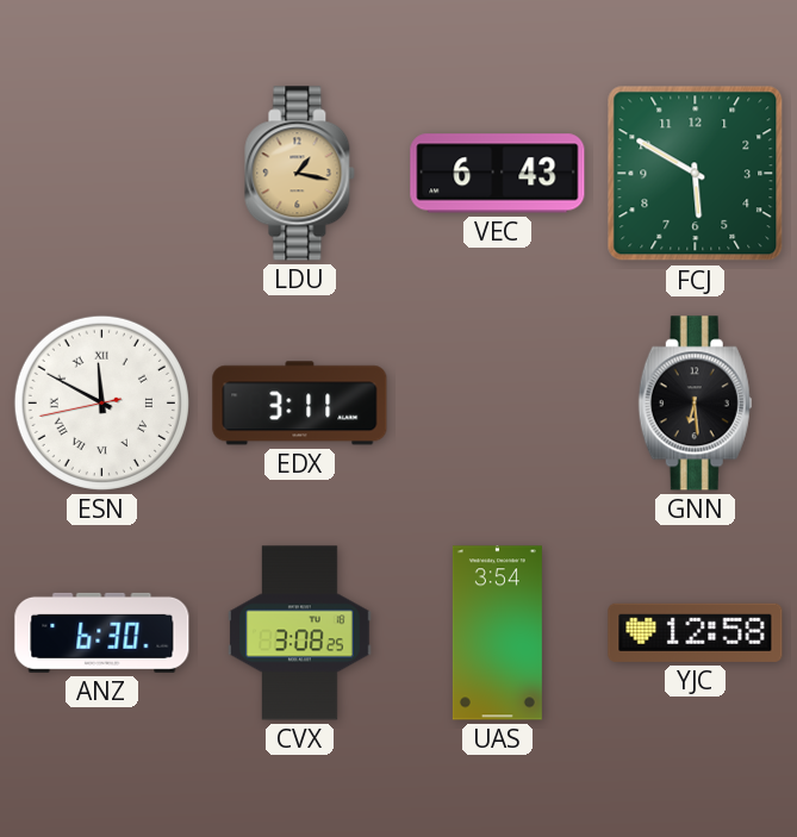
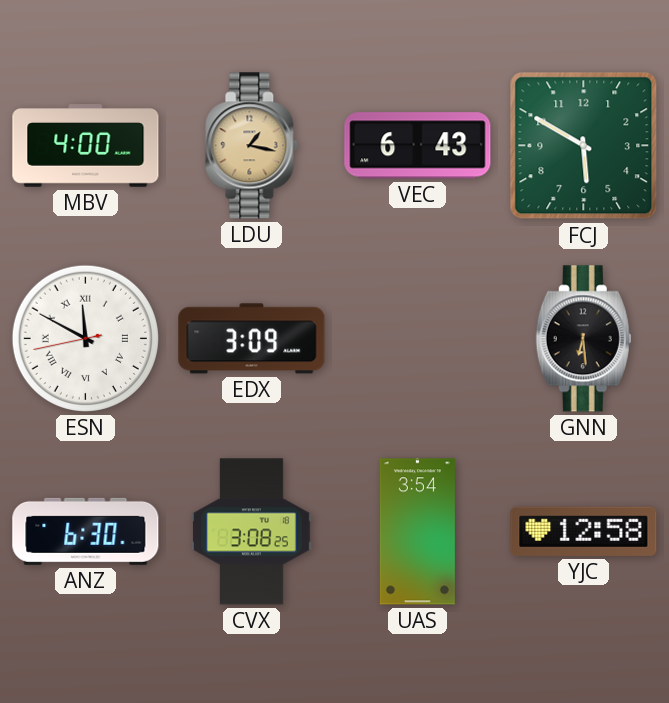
MBV: none -> 4:00
EDX: 3:11 -> 3:09
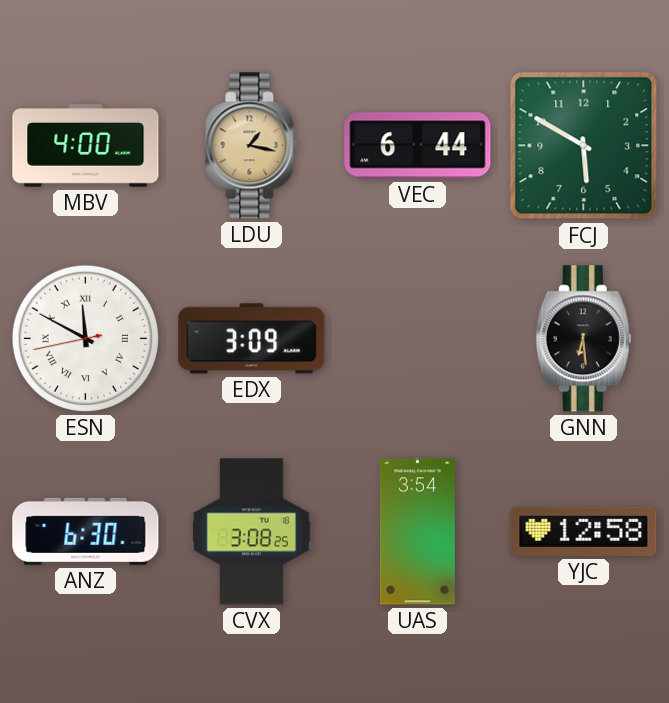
VEC: 6:43 -> 6:44
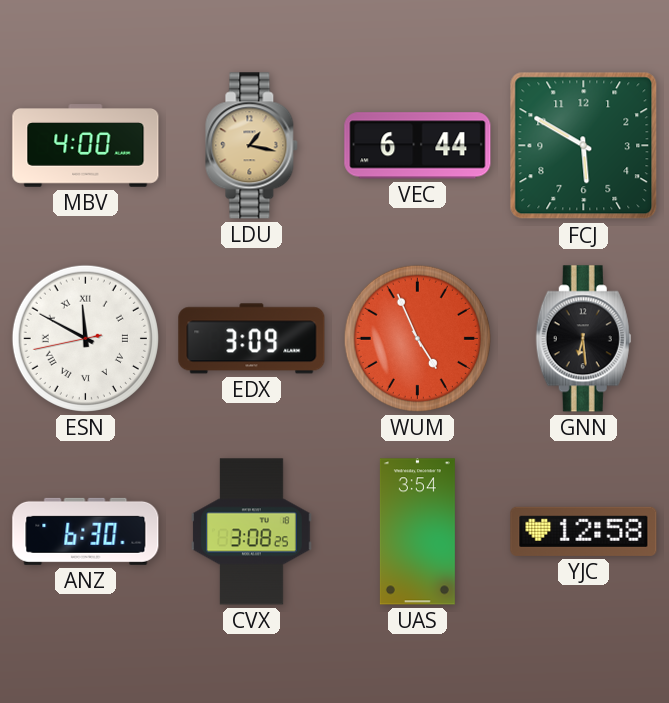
WUM: none -> 4:56
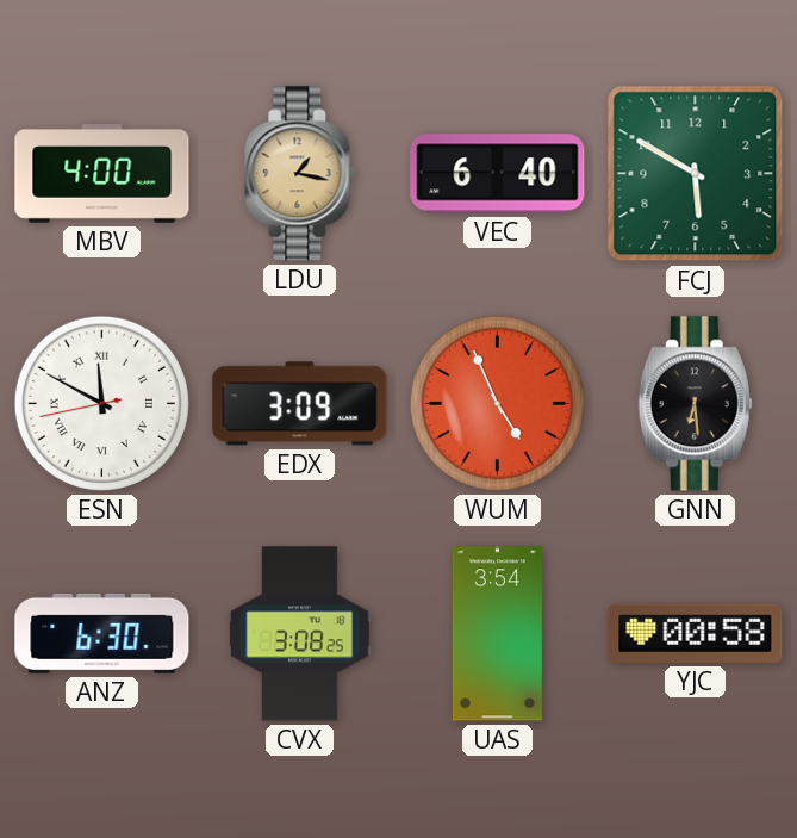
VEC: 6:44 -> 6:40
YJC: 12:58 -> 00:58
